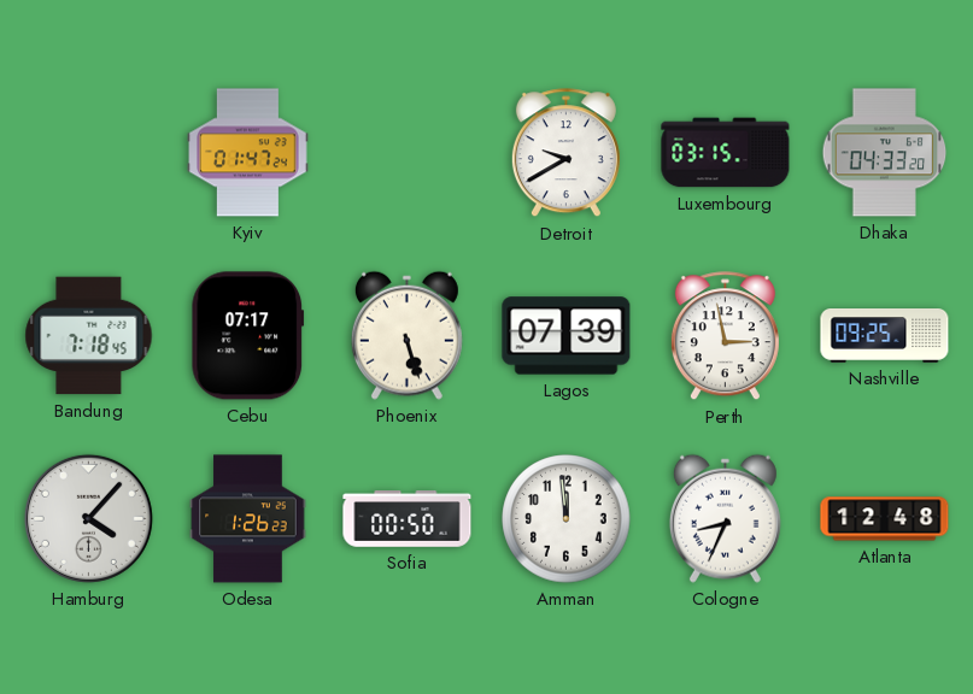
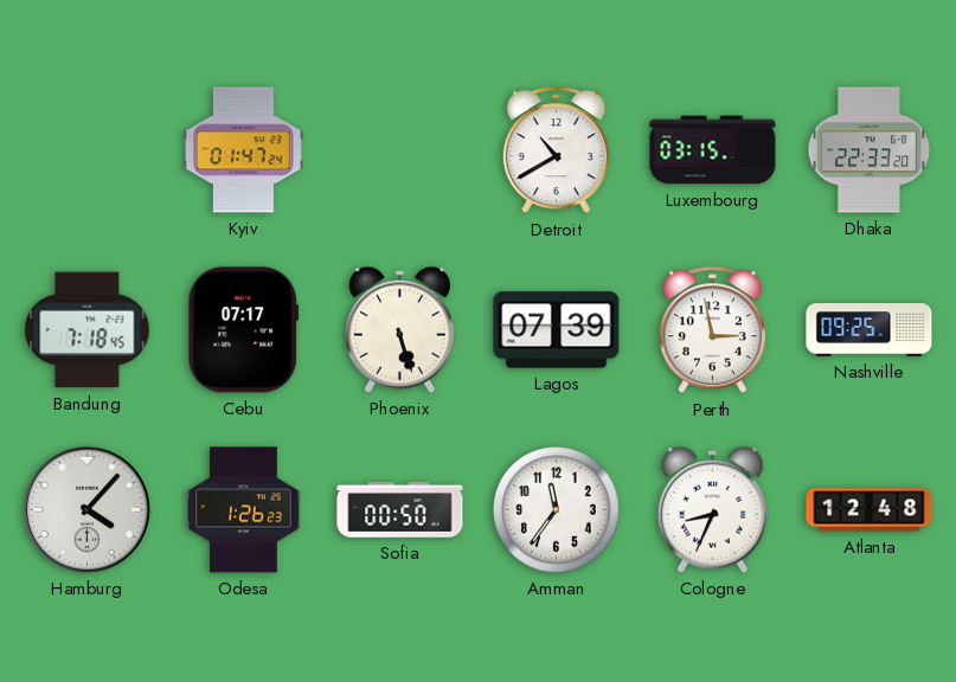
Detroit: 9:40 -> 10:40
Dhaka: 04:33 -> 22:33
Amman: 11:59 -> 11:36
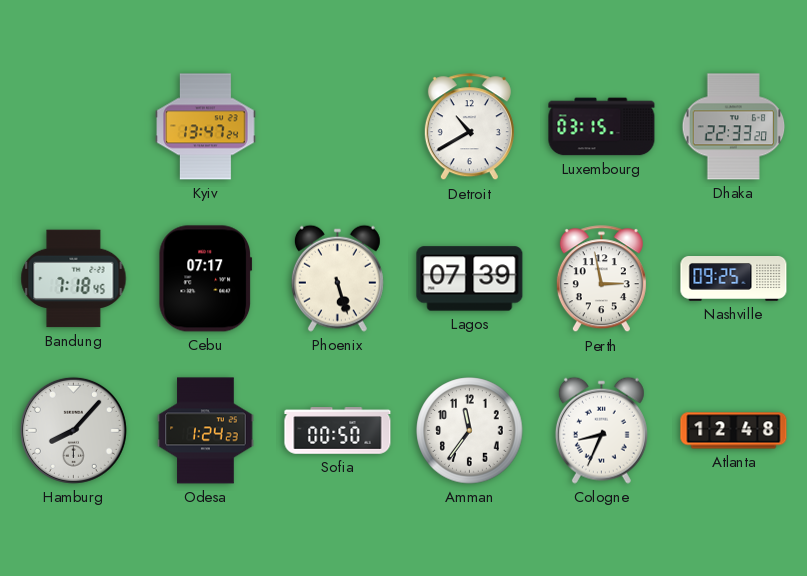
Kyiv: 01:47 -> 13:47
Hamburg: 4:07 -> 8:07
Odesa: 1:26 -> 1:24
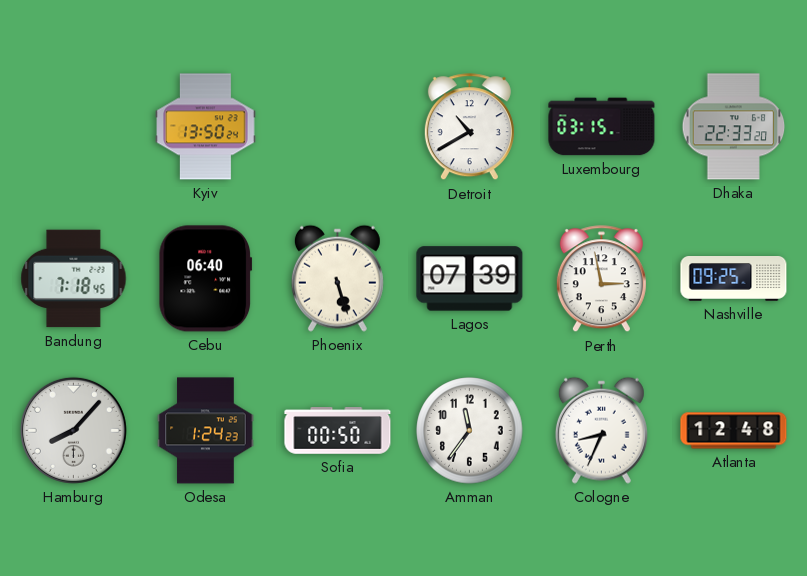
Kyiv: 13:47 -> 13:50
Cebu: 07:17 -> 06:40
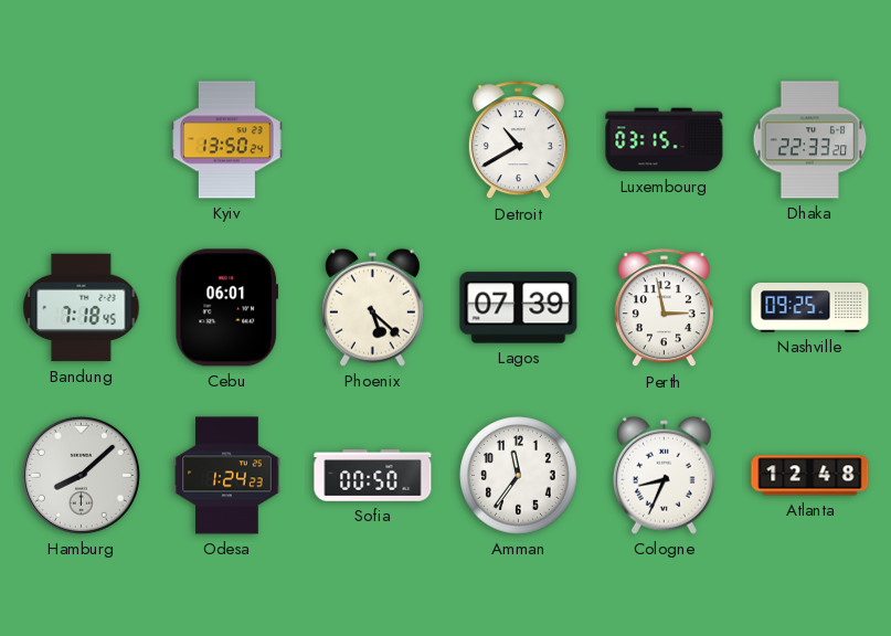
Cebu: 06:40 -> 06:01
Phoenix: 5:27 -> 5:22
Hamburg: 8:07 -> 8:08
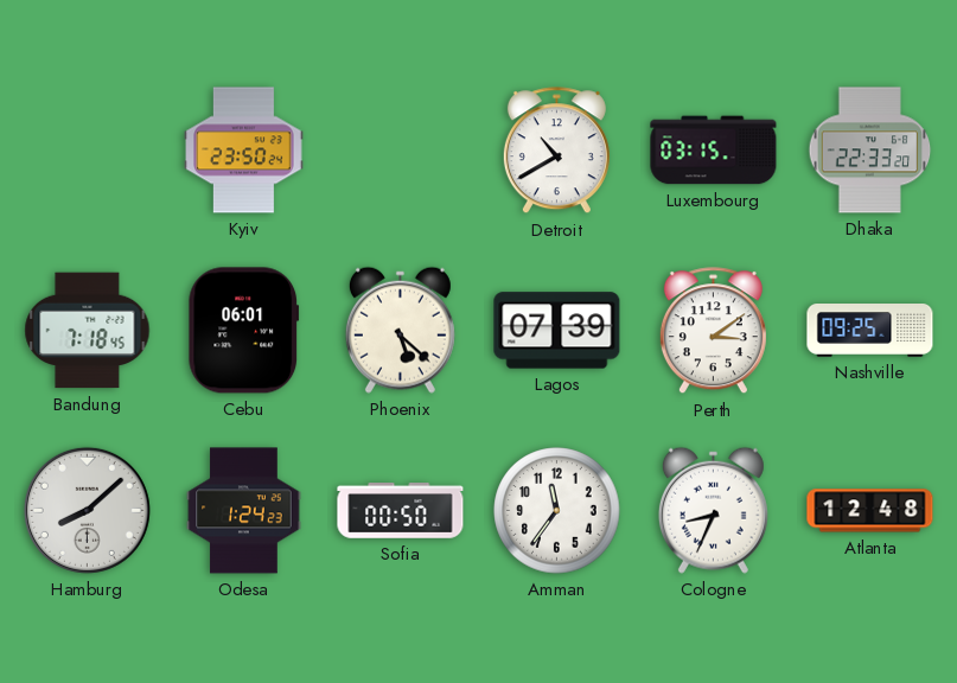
Kyiv: 13:50 -> 23:50
Perth: 2:58 -> 3:09
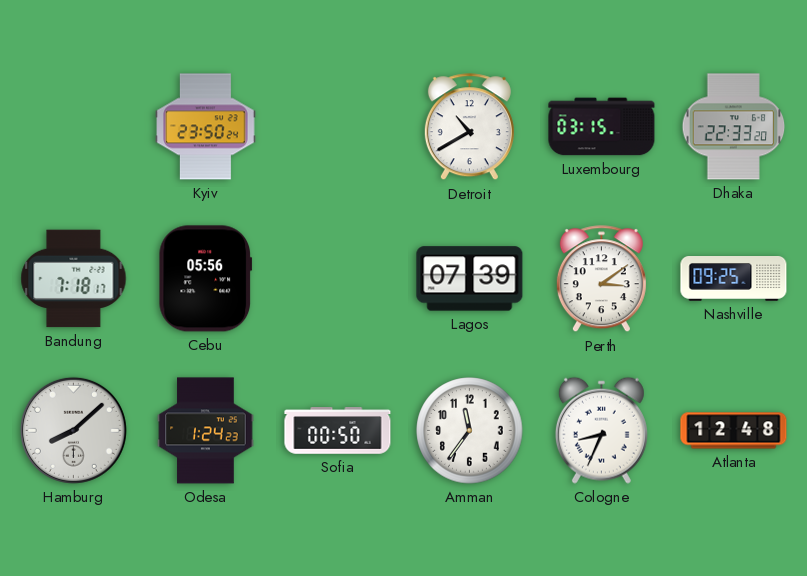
Bandung: 7:18:45 -> 7:18:17
Cebu: 06:01 -> 05:56
Phoenix: 5:22 -> none
